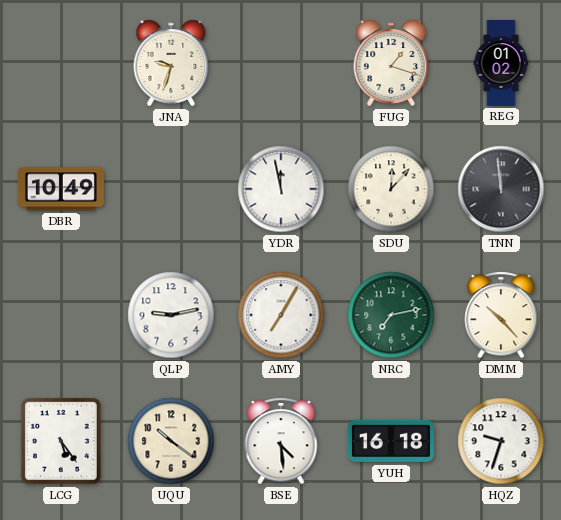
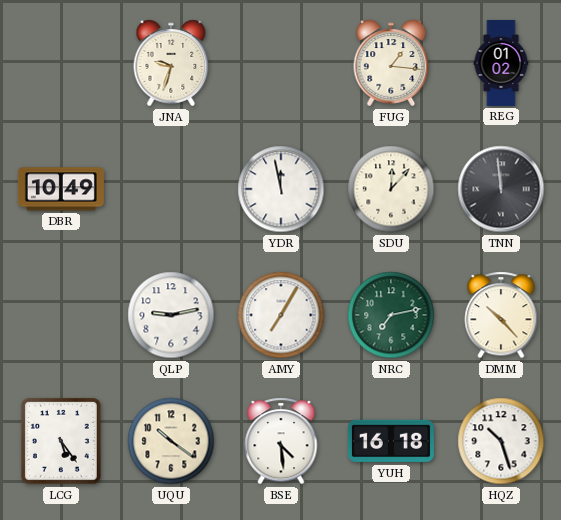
FUG: 1:18 -> 1:16
HQZ: 9:33 -> 10:27
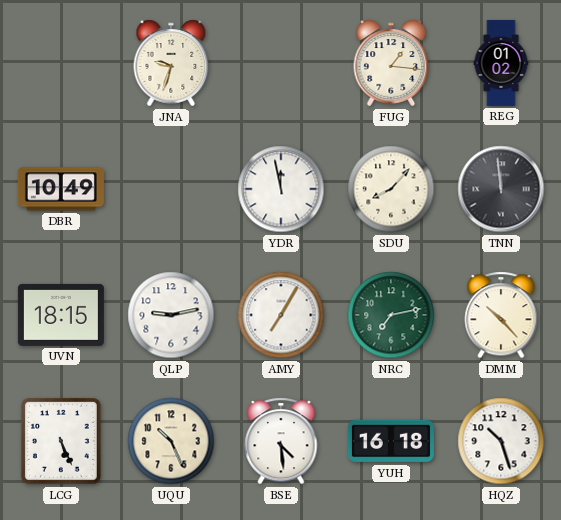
SDU: 12:07 -> 8:07
UVN: none -> 18:15
LCG: 5:24 -> 5:26
UQU: 10:21 -> 10:26
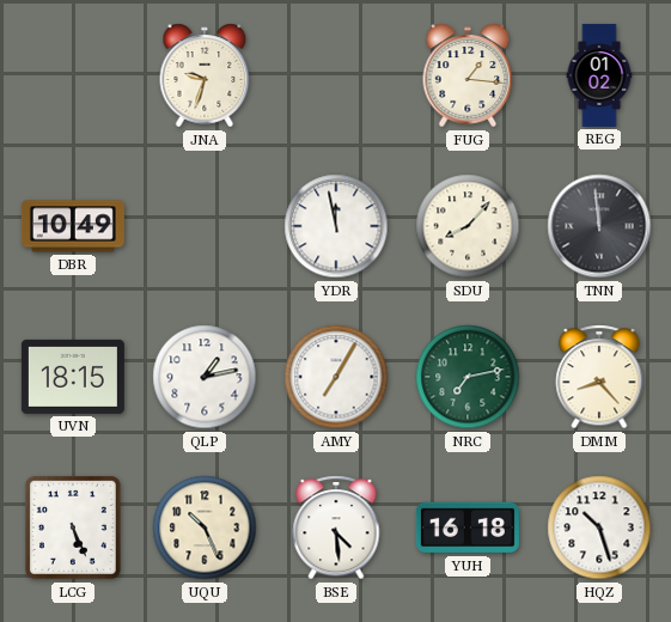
QLP: 9:13 -> 1:13
DMM: 10:23 -> 8:23
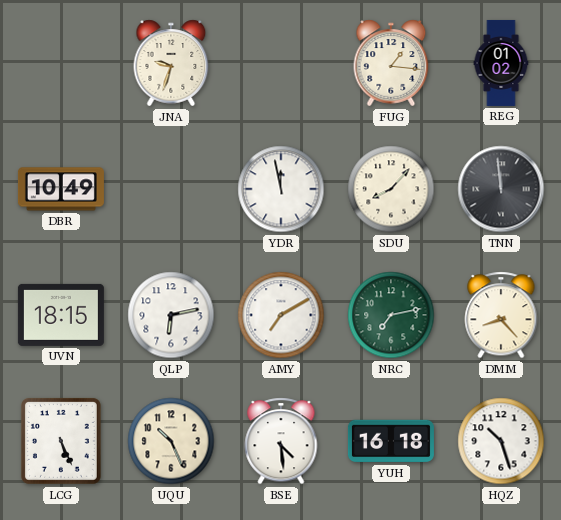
QLP: 1:13 -> 6:13
AMY: 7:05 -> 7:10
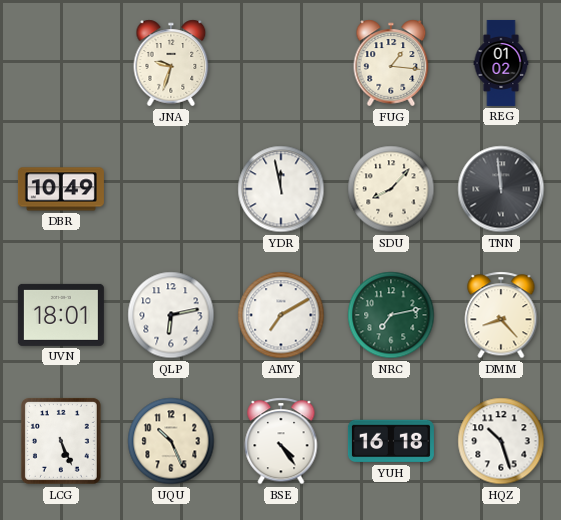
UVN: 18:15 -> 18:01
BSE: 4:29 -> 4:24
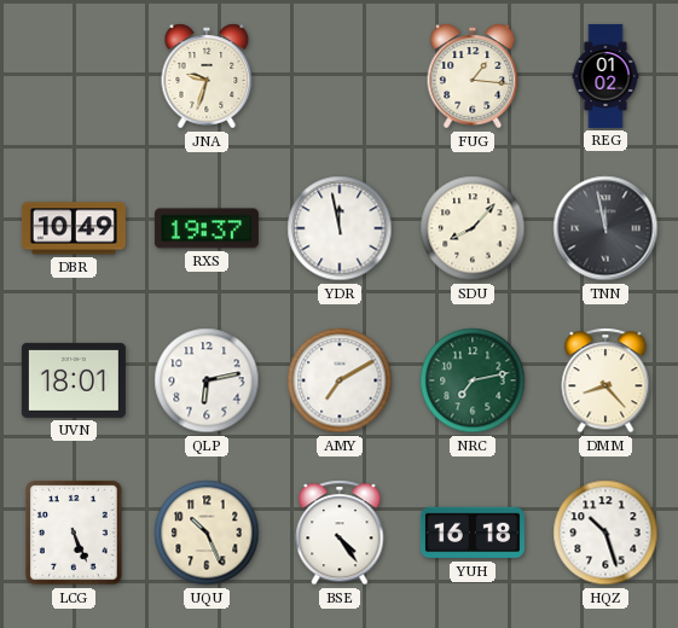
RXS: none -> 19:37
TNN: 11:59 -> 11:58
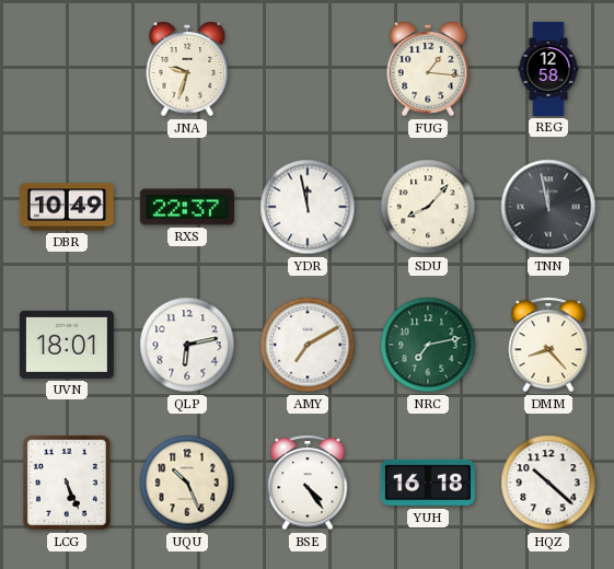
REG: 01:02 -> 12:58
RXS: 19:37 -> 22:37
HQZ: 10:27 -> 10:22
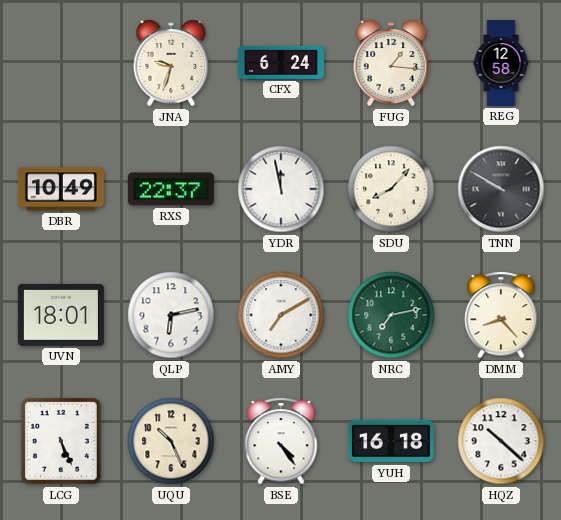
CFX: none -> 6:24
TNN: 11:58 -> 9:50
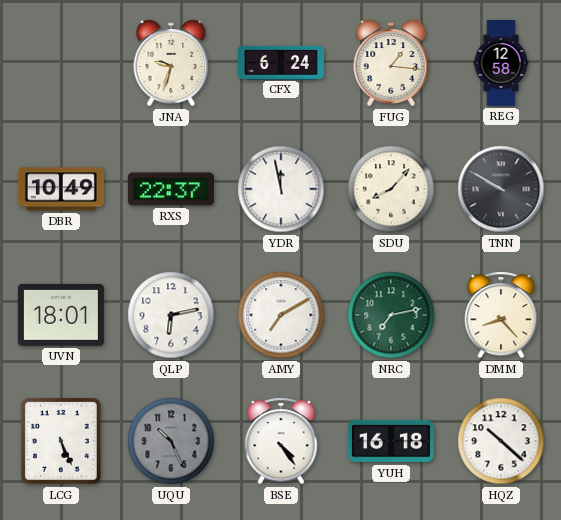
UQU dial: cream -> grey
